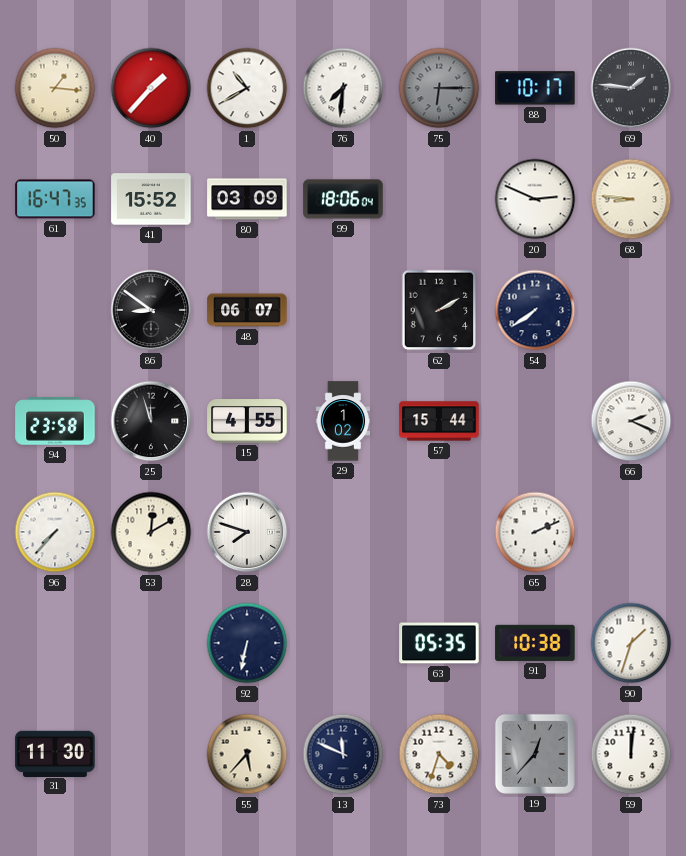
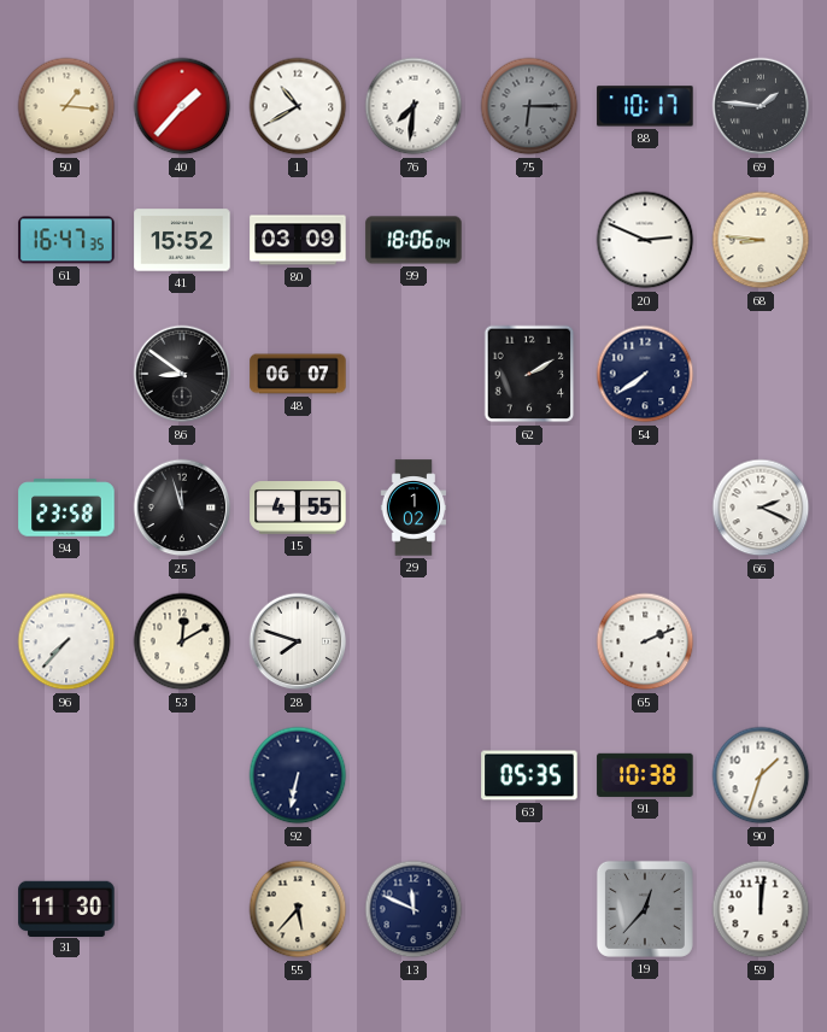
57: 15:44 -> none
73: 4:33 -> none
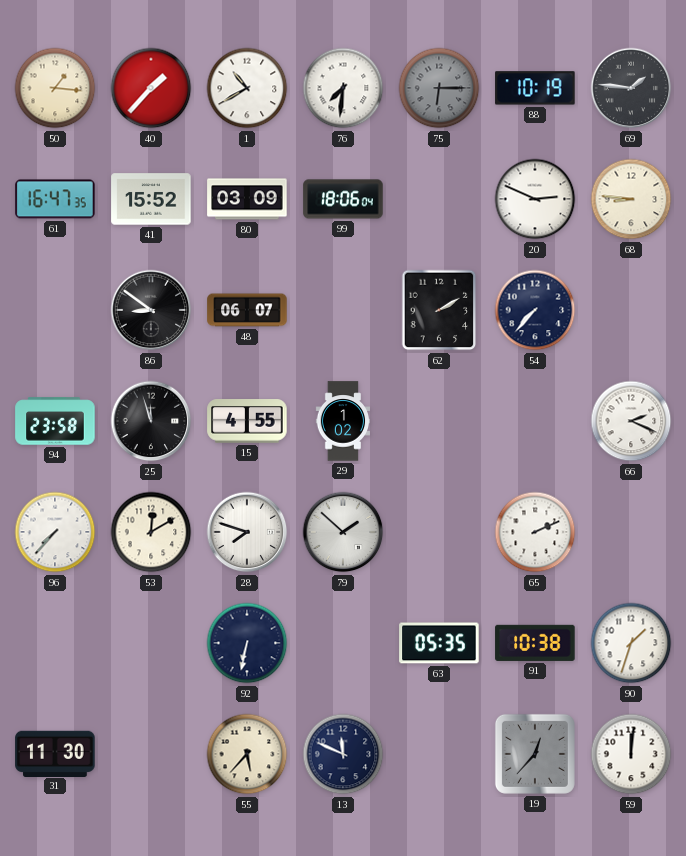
88: 10:17 -> 10:19
54: 7:39 -> 7:37
79: none -> 1:52
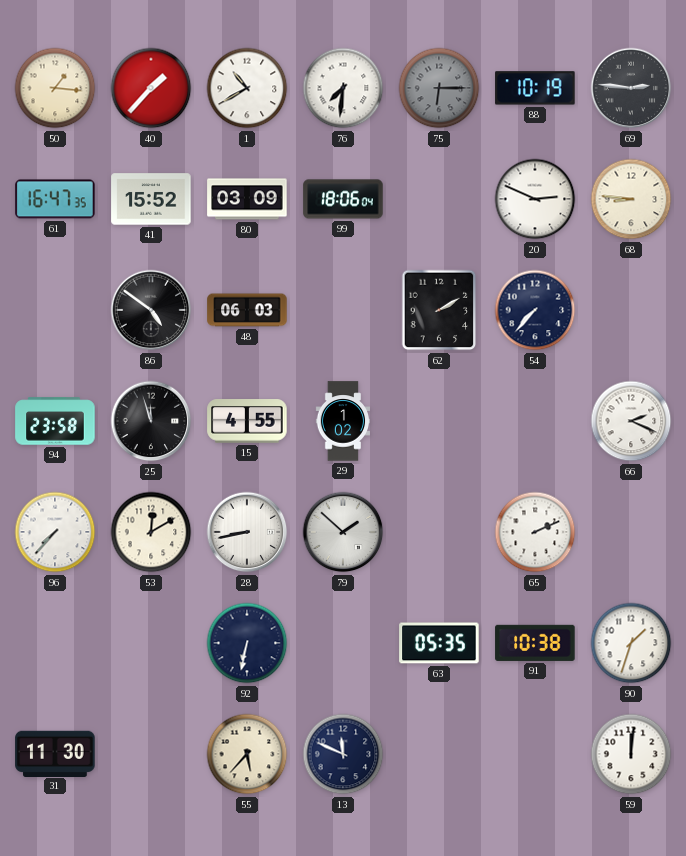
69: 1:46 -> 2:46
86: 8:51 -> 4:51
48: 06:07 -> 06:03
28: 7:48 -> 8:43
19: 12:37 -> none
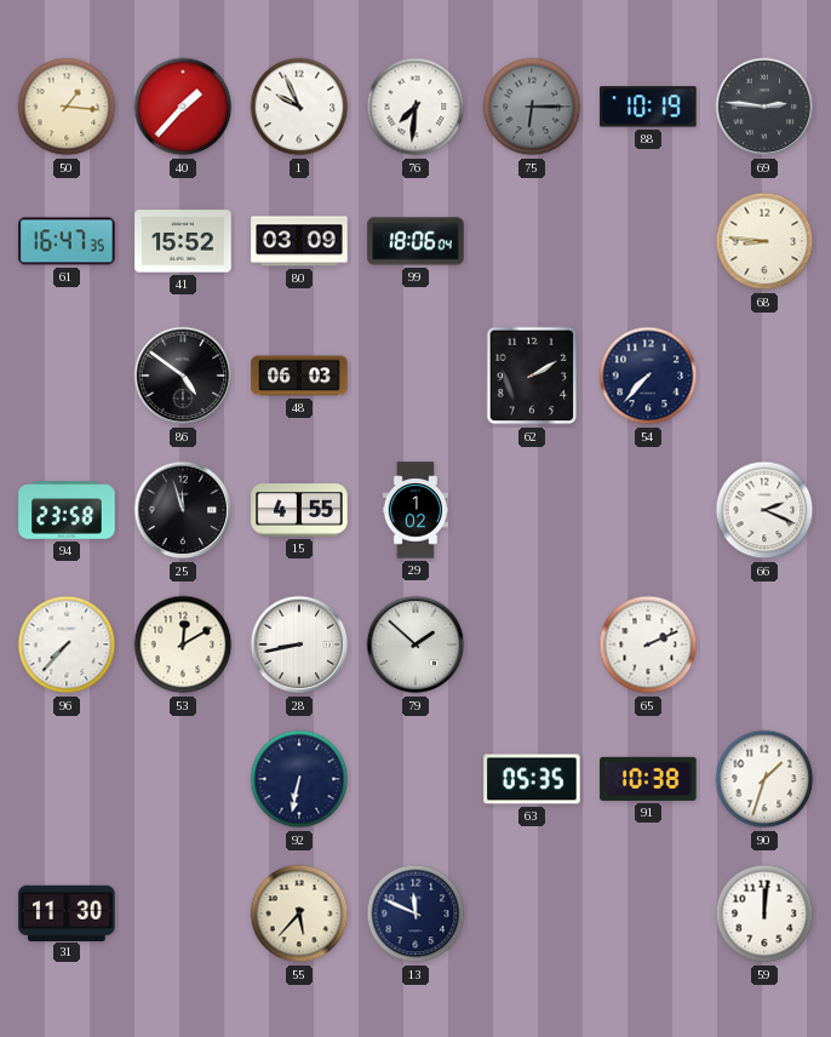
1: 10:40 -> 9:56
20: 2:49 -> none
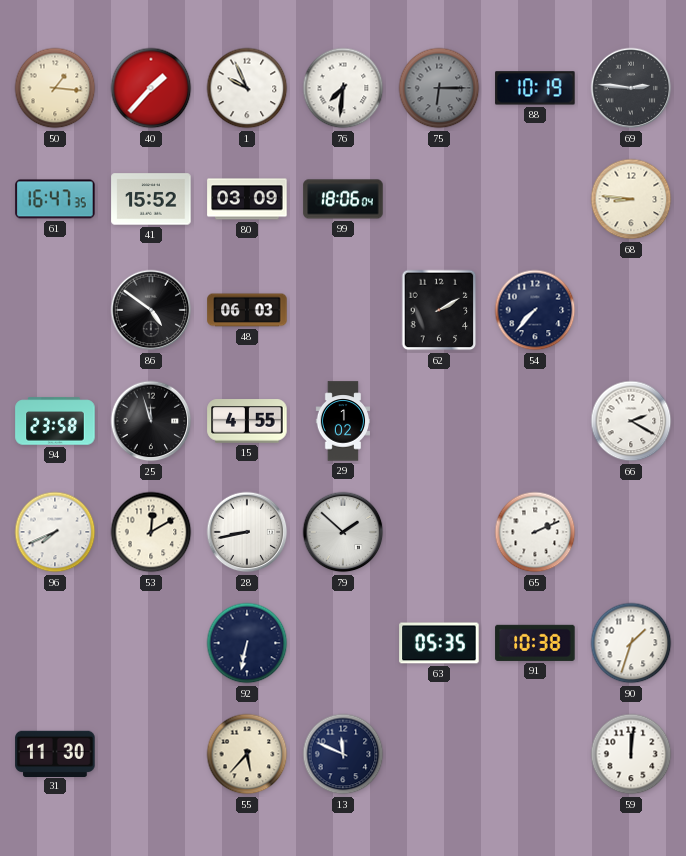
66: 2:19 -> 2:20
96: 7:37 -> 7:41
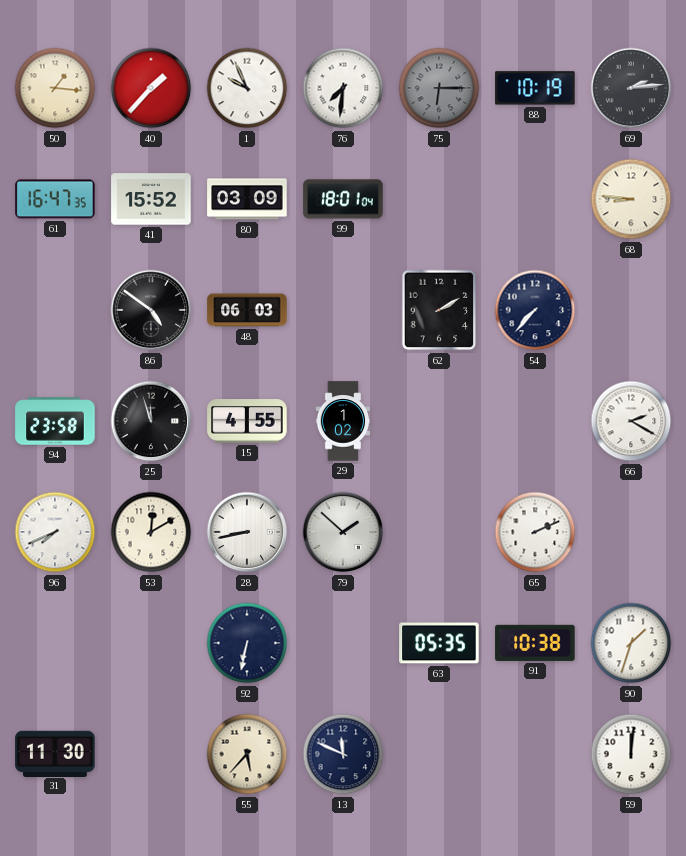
69: 2:46 -> 2:14
99: 18:06 -> 18:01
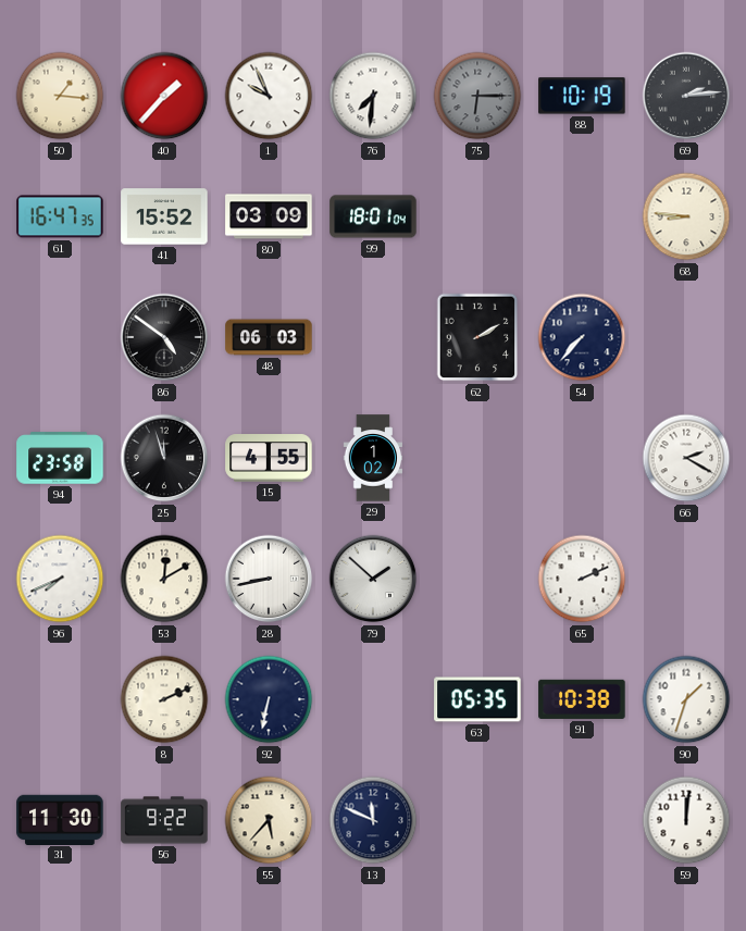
8: none -> 2:11
56: none -> 9:22
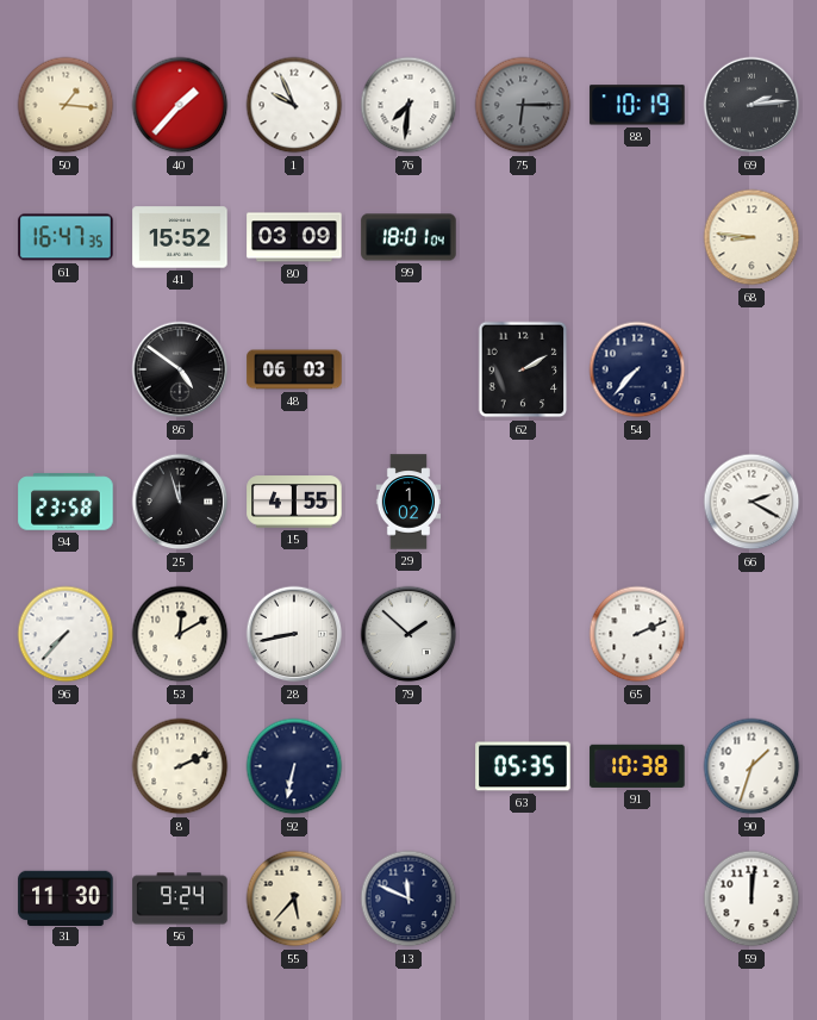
96: 7:41 -> 7:37
56: 9:22 -> 9:24
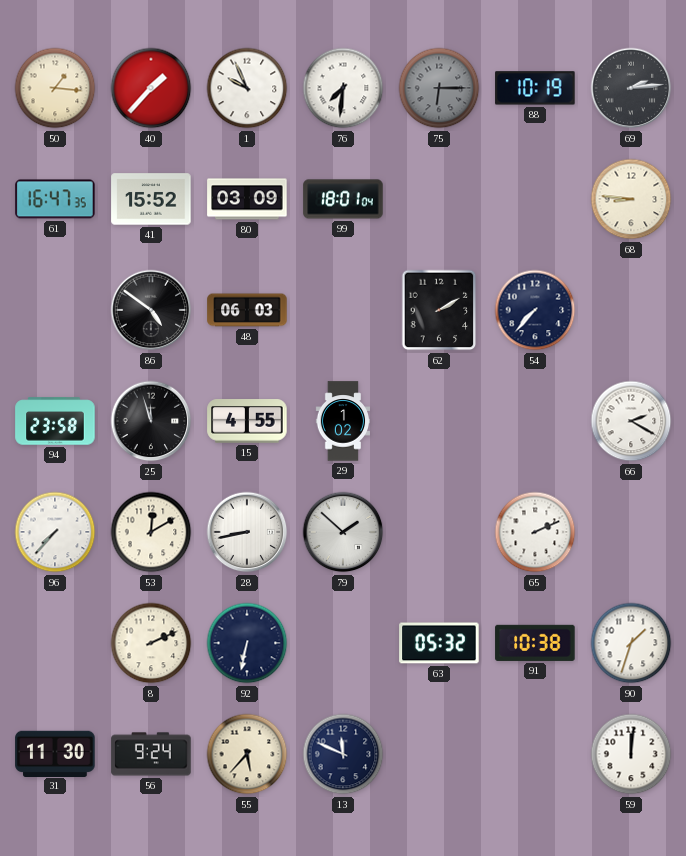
63: 05:35 -> 05:32
